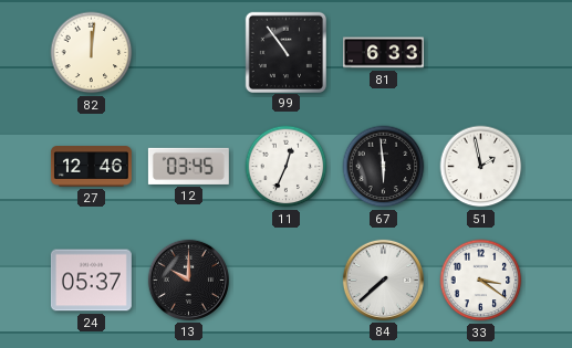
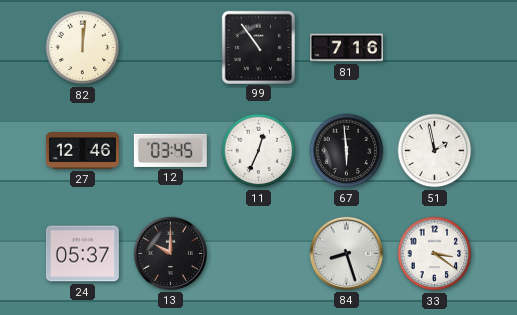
81: 6:33 -> 7:16
84: 7:38 -> 8:27
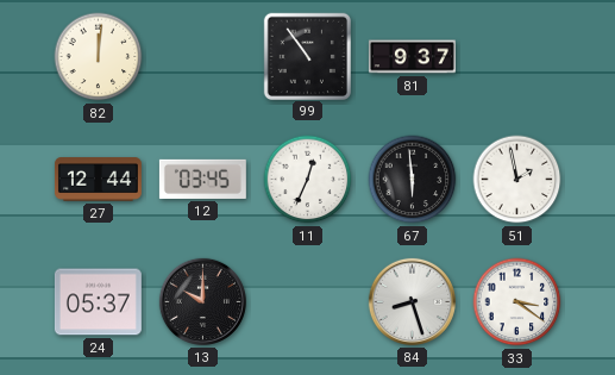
81: 7:16 -> 9:37
27: 12:46 -> 12:44
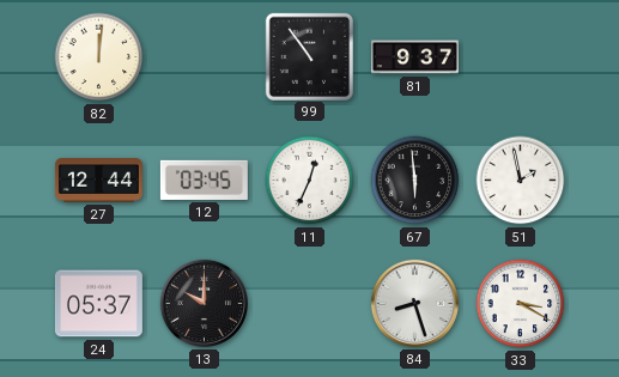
33: 3:21 -> 3:20
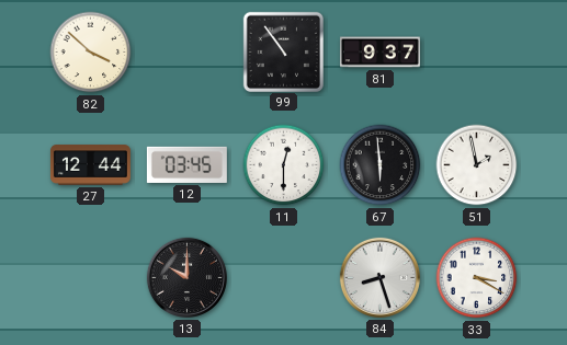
82: 12:01 -> 3:52
11: 12:34 -> 12:30
24: 05:37 -> none
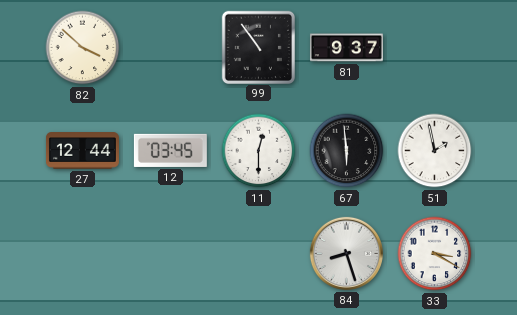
13: 10:00 -> none
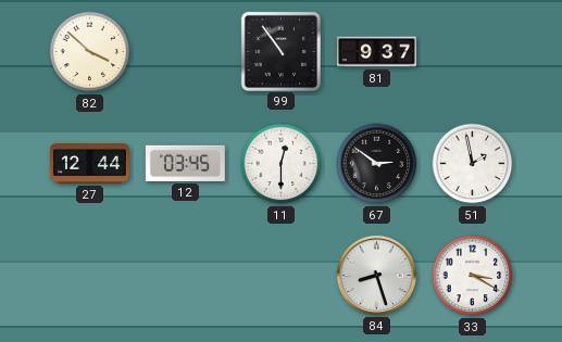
67: 5:59 -> 2:51
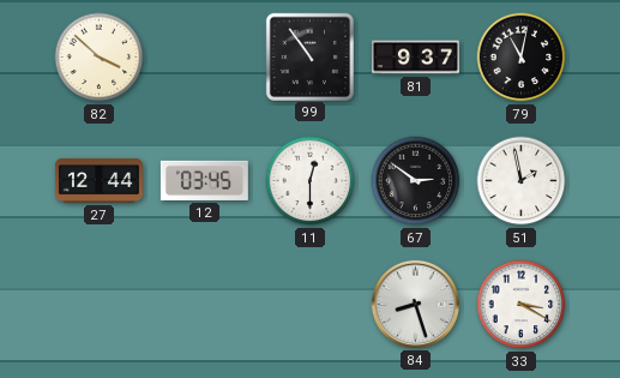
79: none -> 11:02
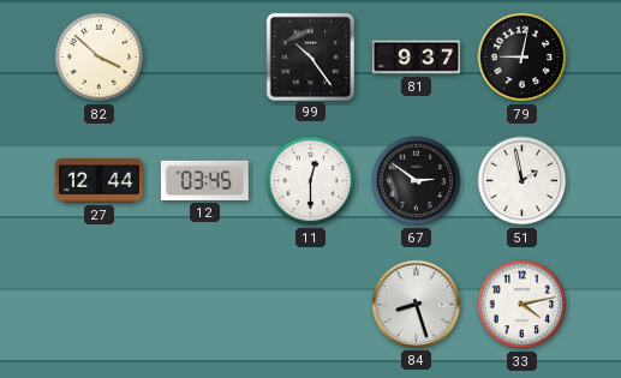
99: 10:54 -> 10:24
79: 11:02 -> 9:02
33: 3:20 -> 4:13
